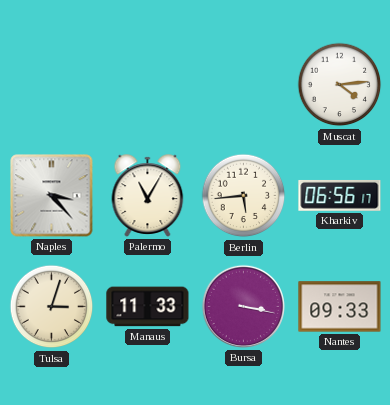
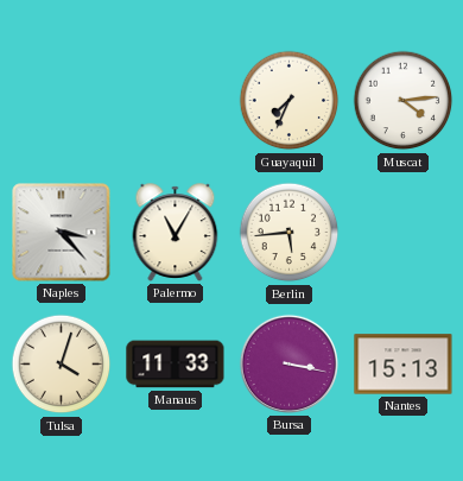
Guayaquil: none -> 7:34
Kharkiv: 06:56 -> none
Tulsa: 3:03 -> 4:03
Nantes: 09:33 -> 15:13
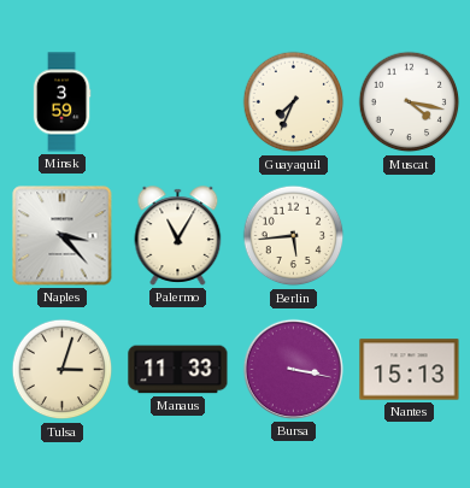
Minsk: none -> 3:59
Muscat: 4:14 -> 4:17
Tulsa: 4:03 -> 3:03
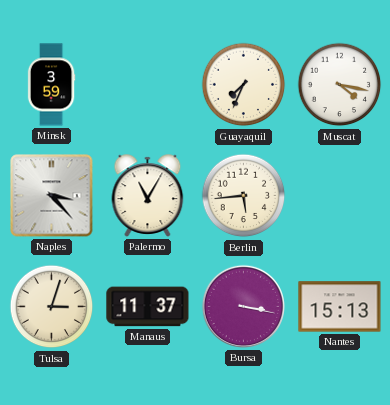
Manaus: 11:33 -> 11:37
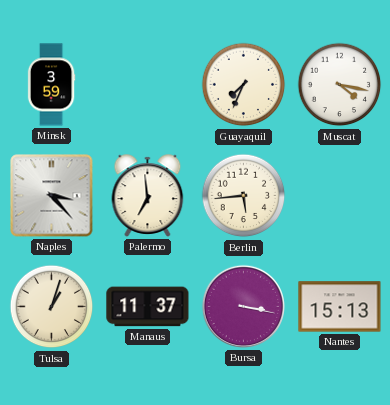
Palermo: 11:05 -> 6:59
Tulsa: 3:03 -> 1:03
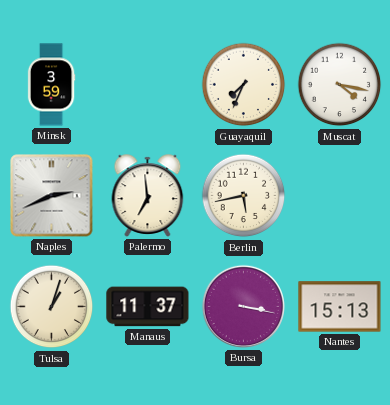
Naples: 3:23 -> 2:41
Berlin: 5:44 -> 5:43
